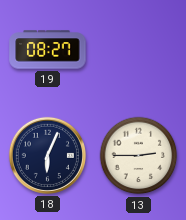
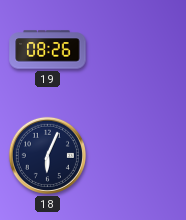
19: 08:27 -> 08:26
13: 2:45 -> none
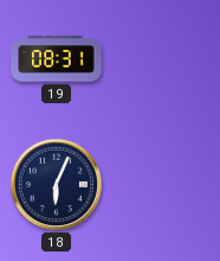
19: 08:26 -> 08:31
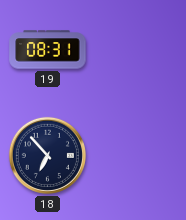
18: 6:04 -> 6:53
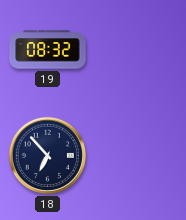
19: 08:31 -> 08:32
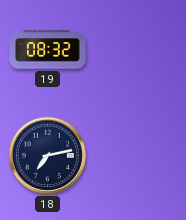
18: 6:53 -> 7:13
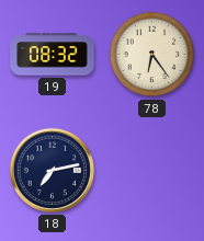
78: none -> 6:24
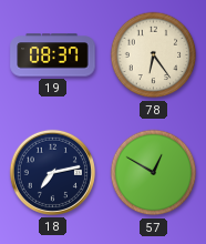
19: 08:32 -> 08:37
57: none -> 12:50
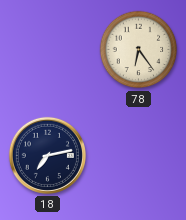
19: 08:37 -> none
57: 12:50 -> none
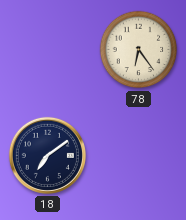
18: 7:13 -> 7:09
